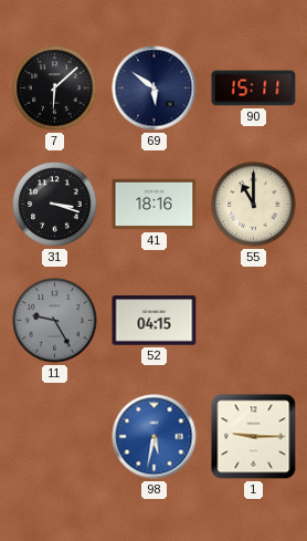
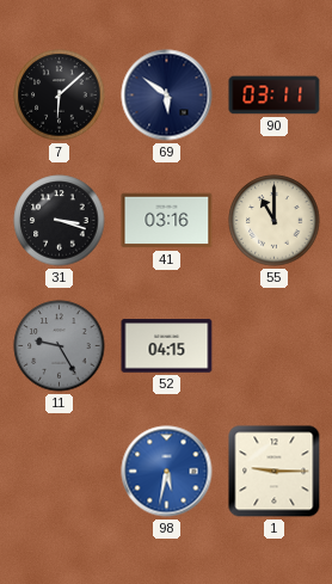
90: 15:11 -> 03:11
41: 18:16 -> 03:16
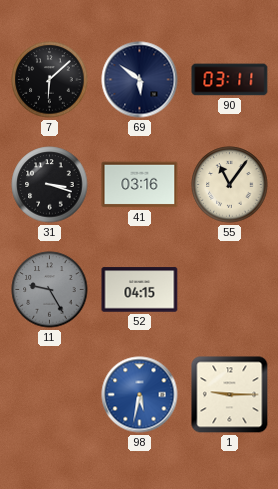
55: 11:00 -> 11:06
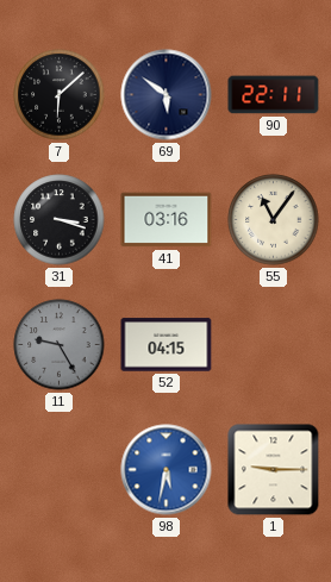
90: 03:11 -> 22:11
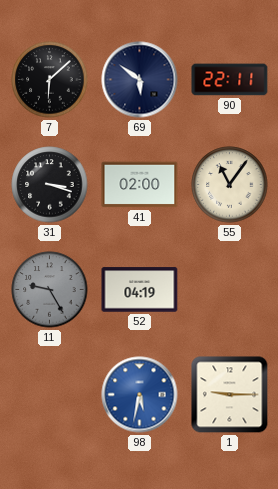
41: 03:16 -> 02:00
52: 04:15 -> 04:19
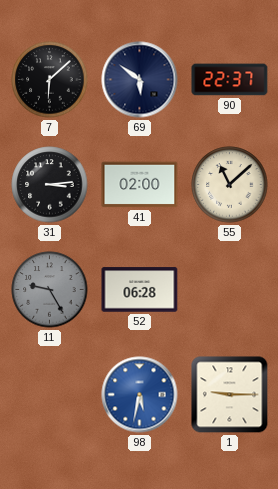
90: 22:11 -> 22:37
31: 3:18 -> 3:14
55: 11:06 -> 11:08
52: 04:19 -> 06:28
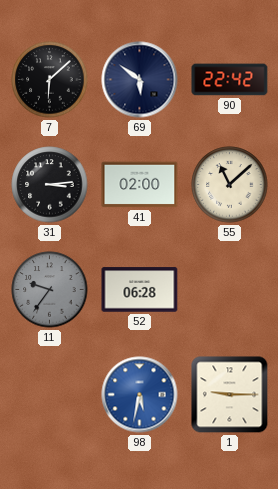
90: 22:37 -> 22:42
11: 9:25 -> 9:36
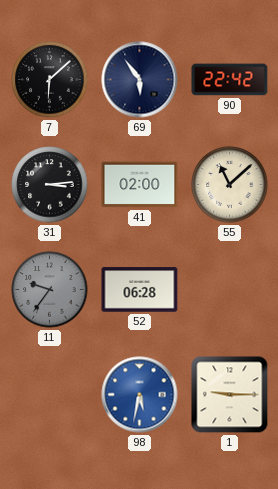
69: 5:51 -> 5:54
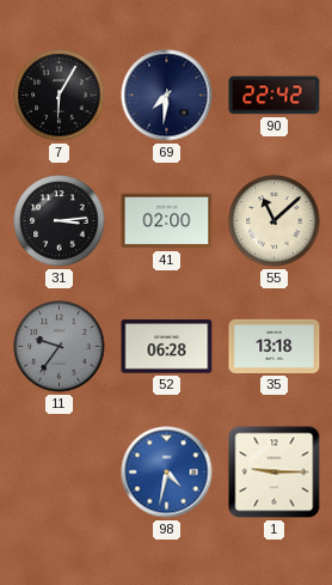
7: 6:08 -> 6:05
69: 5:54 -> 7:31
35: none -> 13:18
98: 5:32 -> 4:32
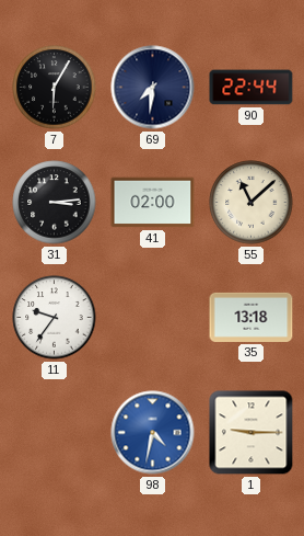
90: 22:42 -> 22:44
11 dial: grey -> white
52: 06:28 -> none
